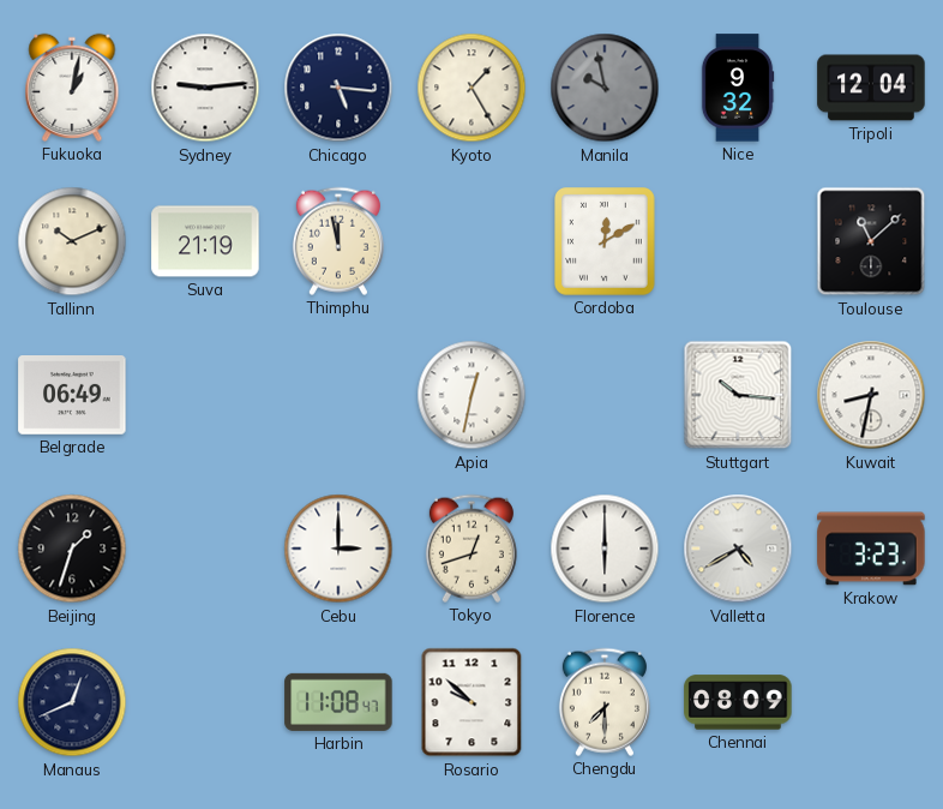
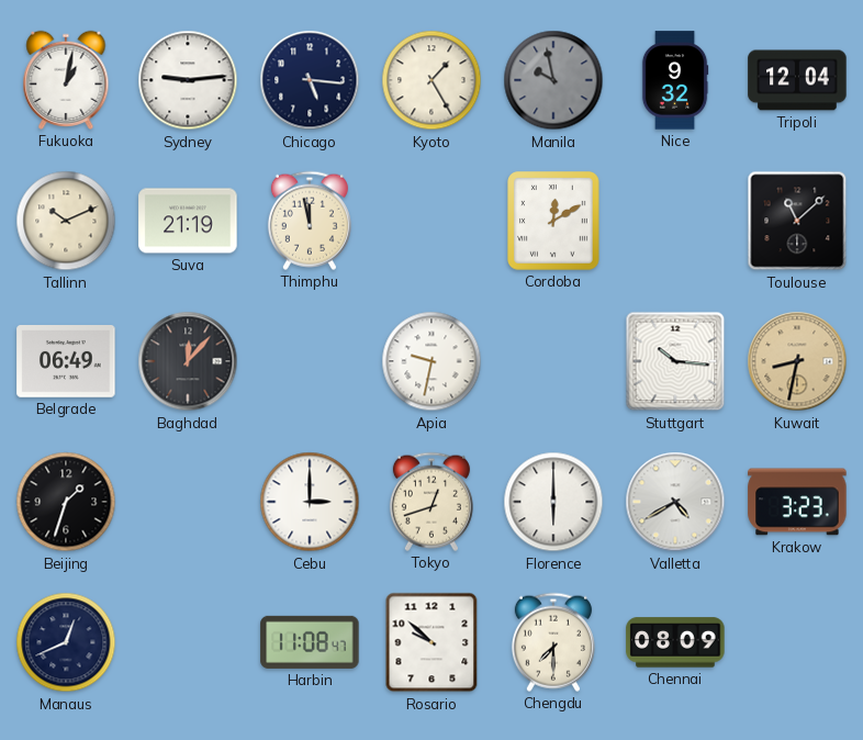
Baghdad: none -> 12:07
Apia: 12:32 -> 9:32
Kuwait dial: white -> champagne
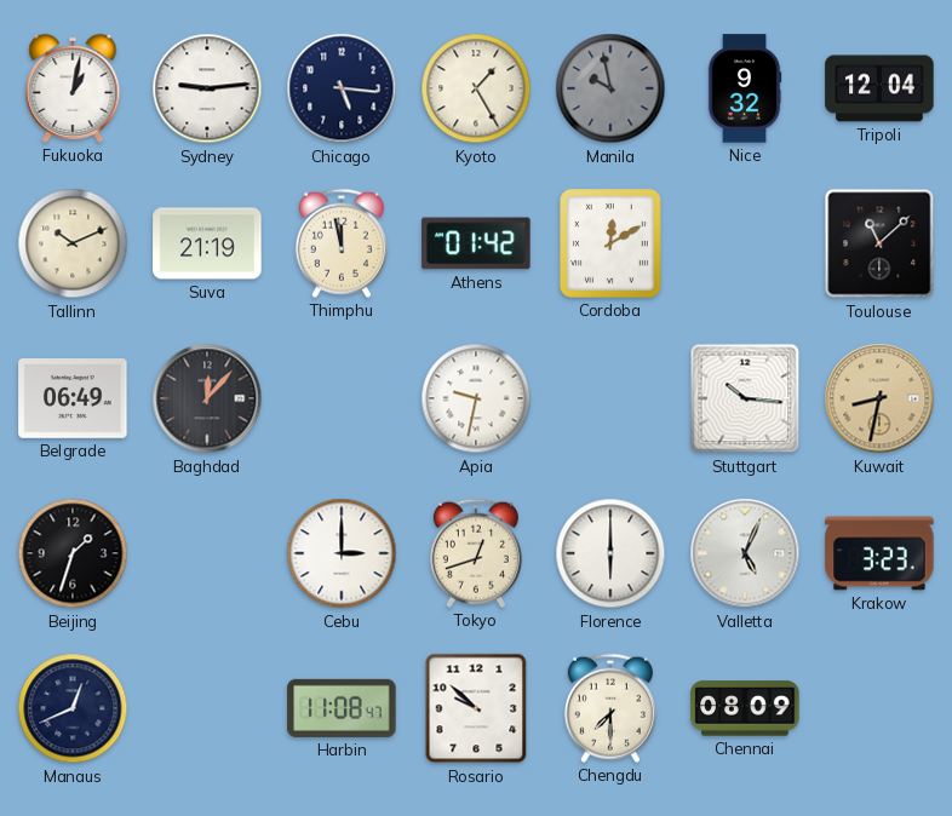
Athens: none -> 01:42
Valletta: 4:40 -> 5:04
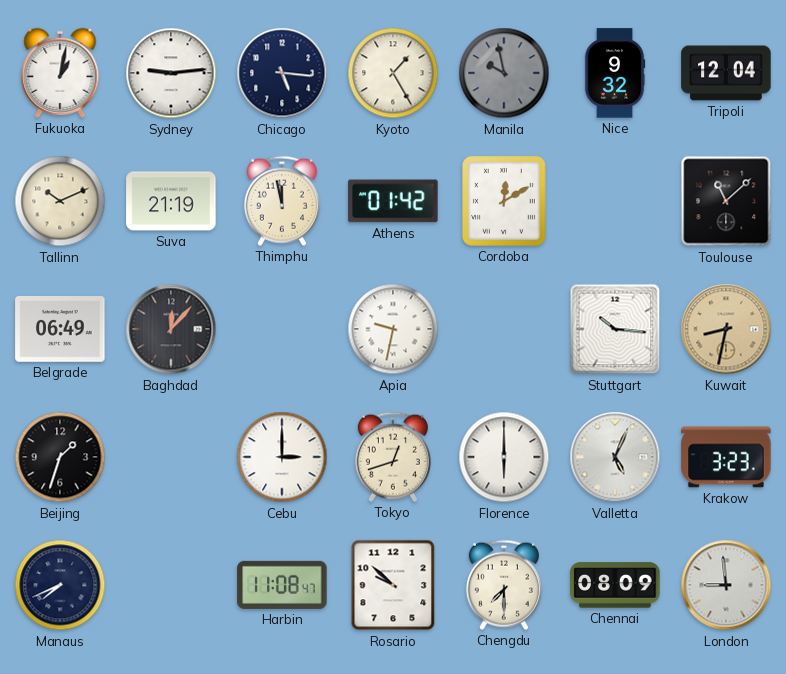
Manaus: 12:41 -> 7:41
London: none -> 8:59
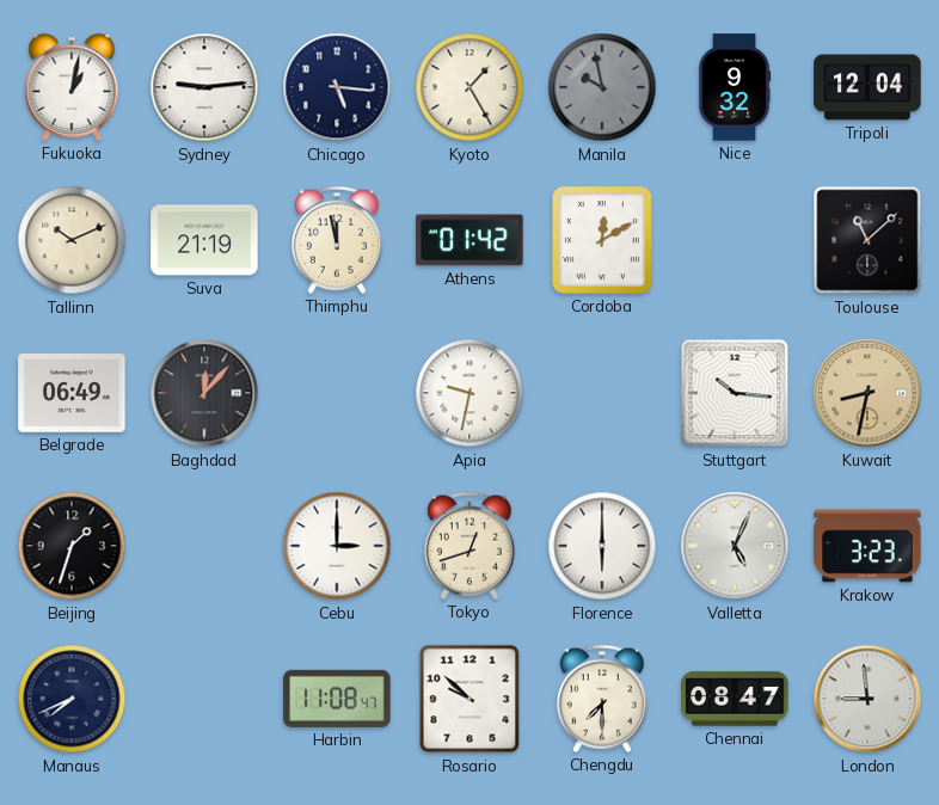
Chennai: 08:09 -> 08:47
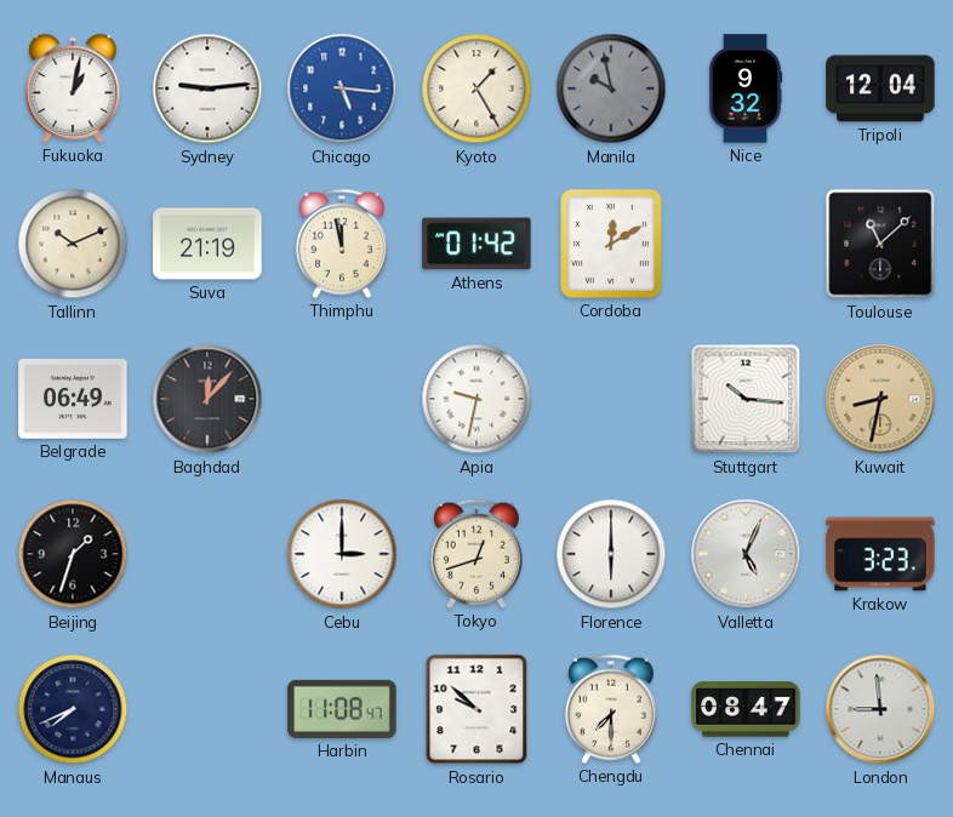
Chicago dial: navy -> blue
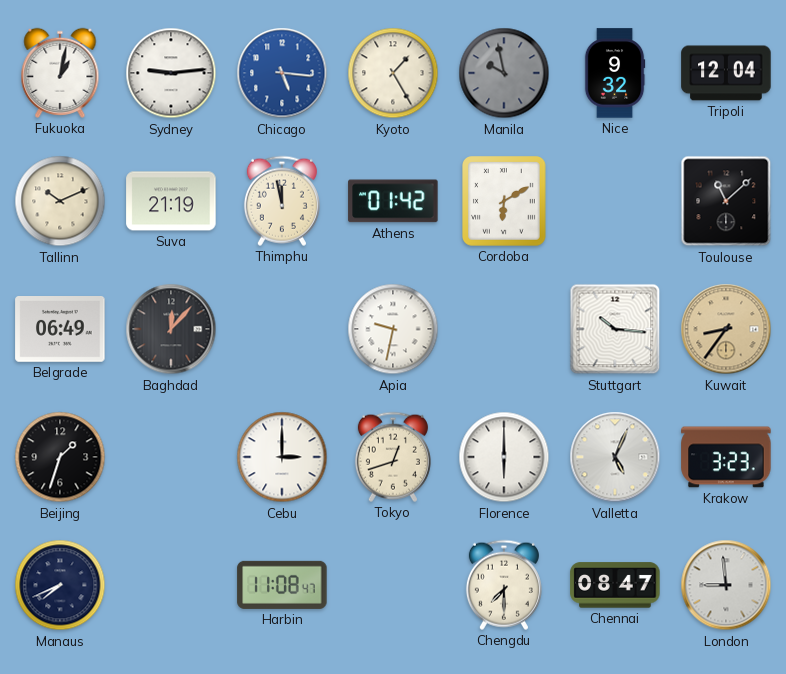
Cordoba: 12:10 -> 6:10
Kuwait: 8:32 -> 8:36
Rosario: 9:52 -> none
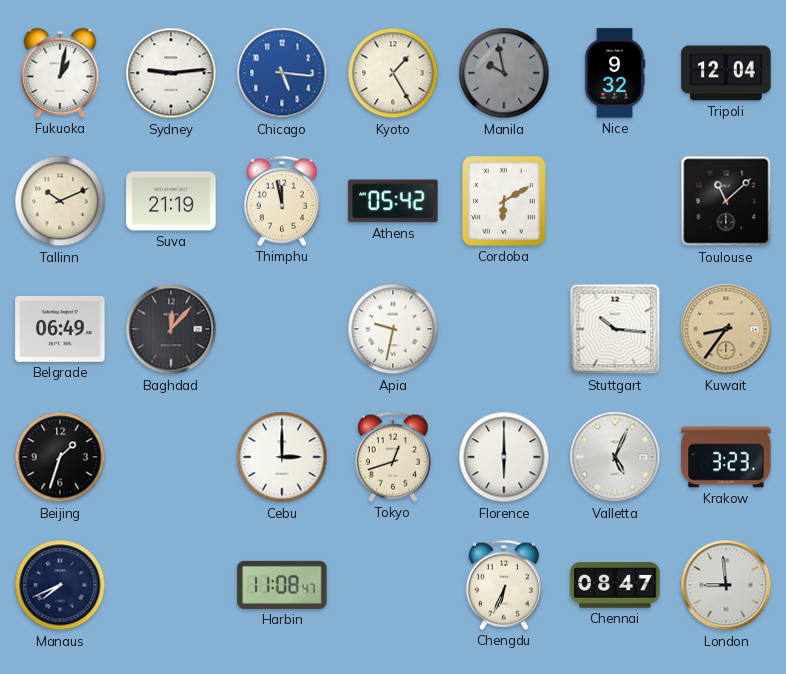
Athens: 01:42 -> 05:42
Chengdu: 7:30 -> 6:34
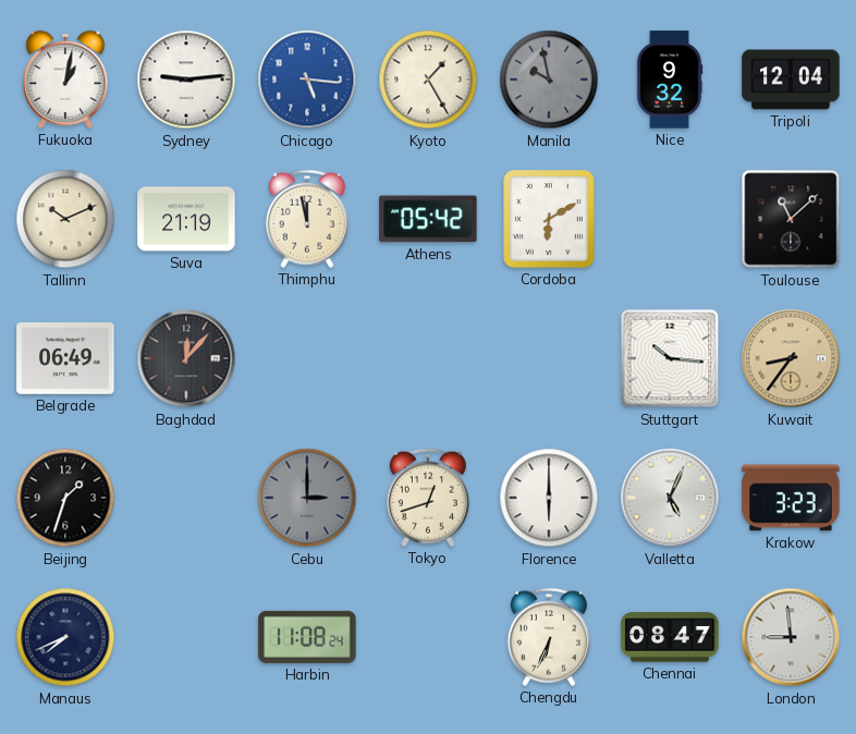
Apia: 9:32 -> none
Cebu dial: white -> grey
Harbin: 11:08:47 -> 11:08:24
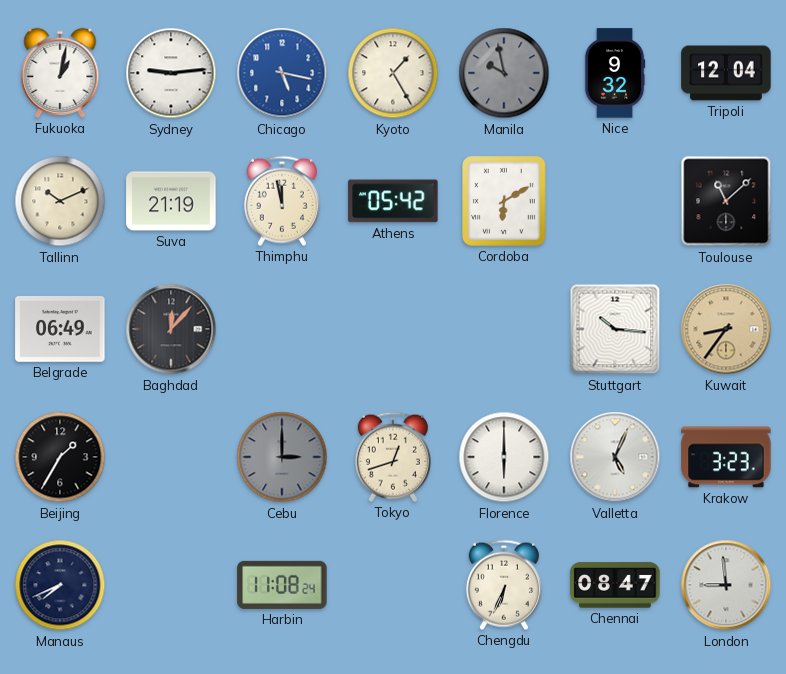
Chicago: 5:16 -> 5:17
Beijing: 1:33 -> 1:35
